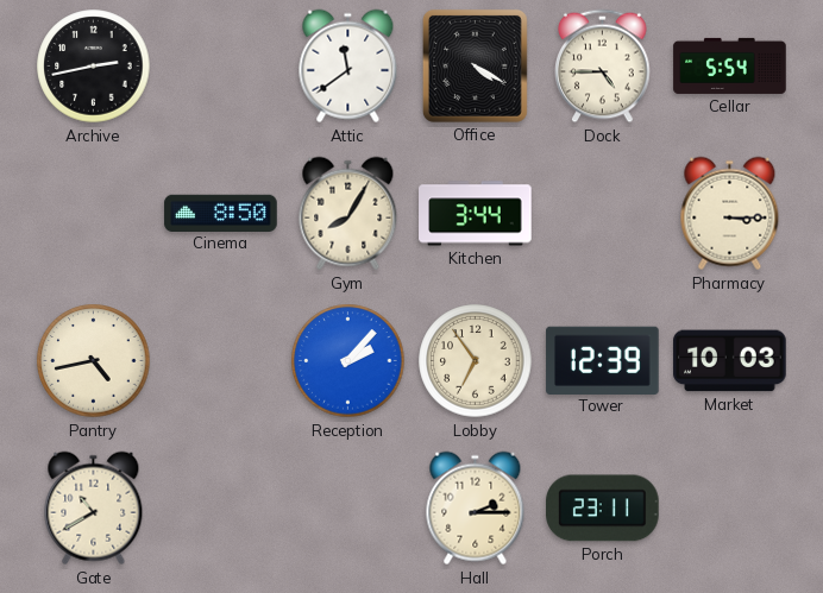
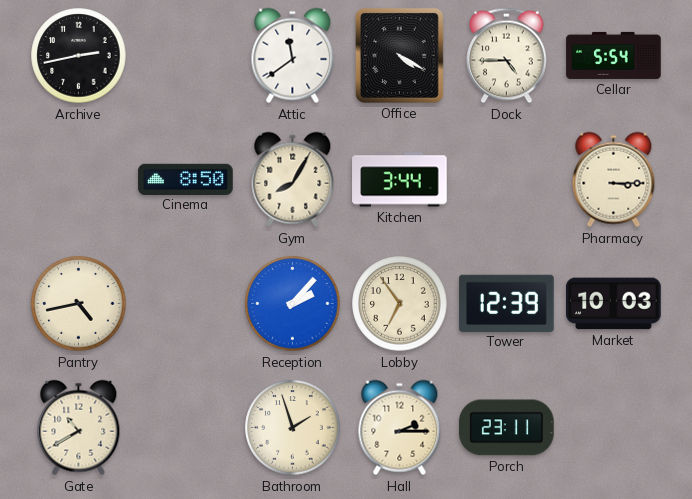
Bathroom: none -> 1:57
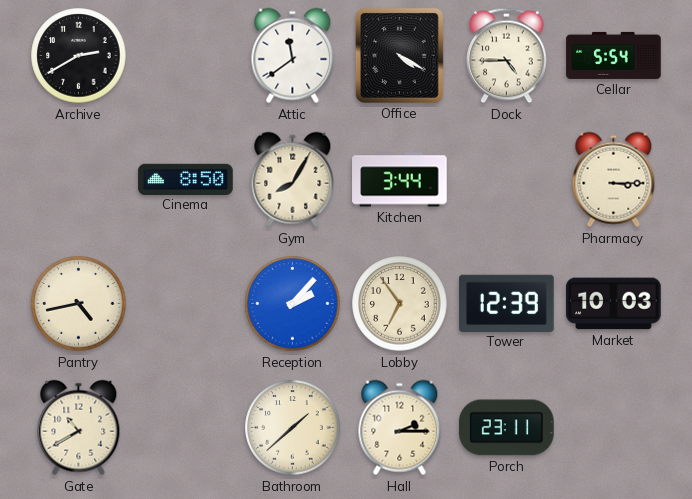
Archive: 2:43 -> 2:40
Bathroom: 1:57 -> 1:38
